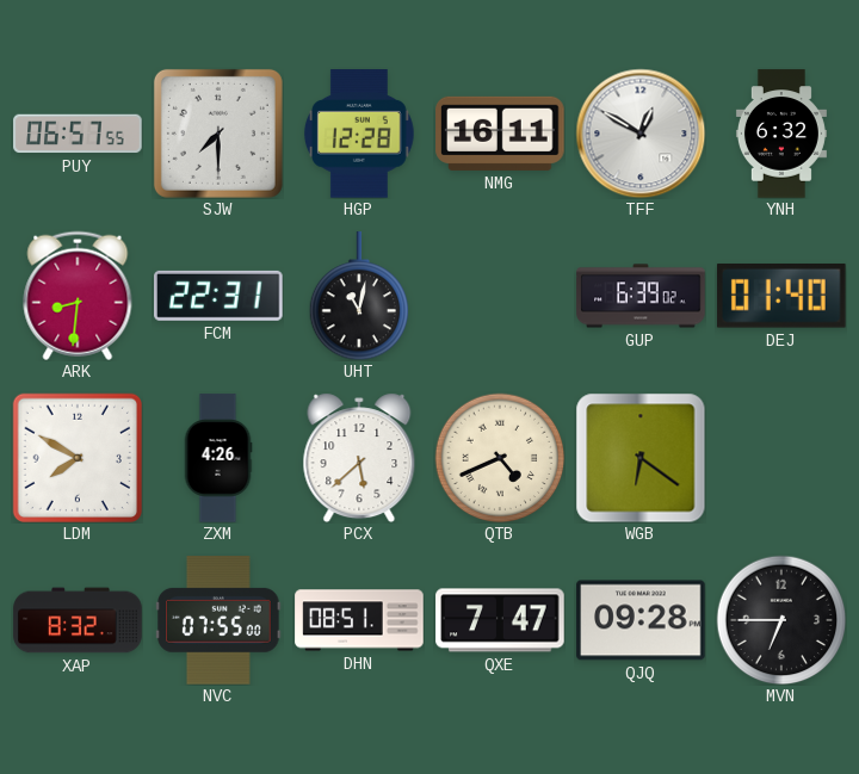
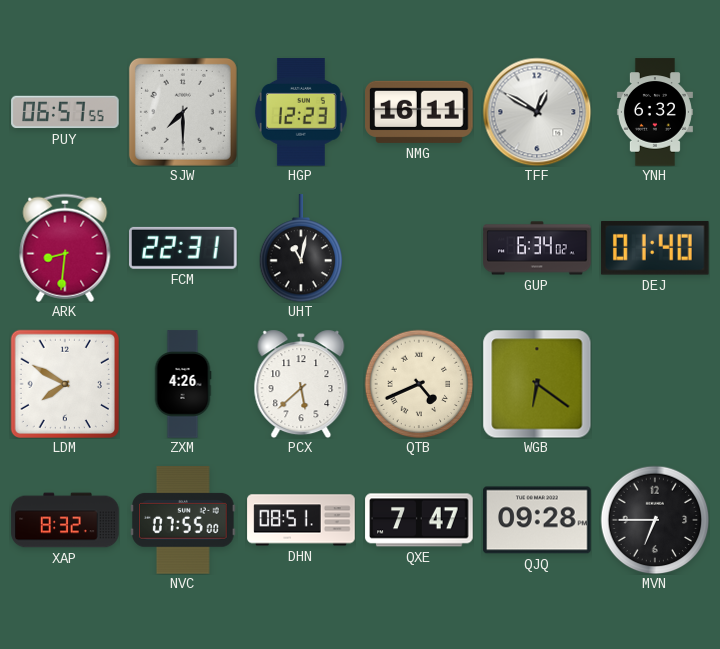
HGP: 12:28 -> 12:23
GUP: 6:39 -> 6:34
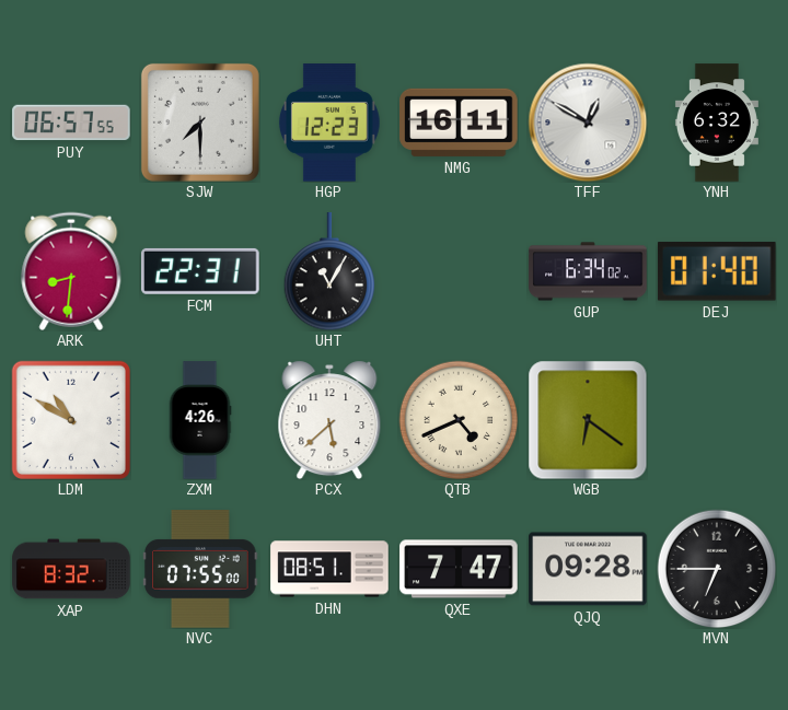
UHT: 11:02 -> 11:05
LDM: 7:50 -> 10:50
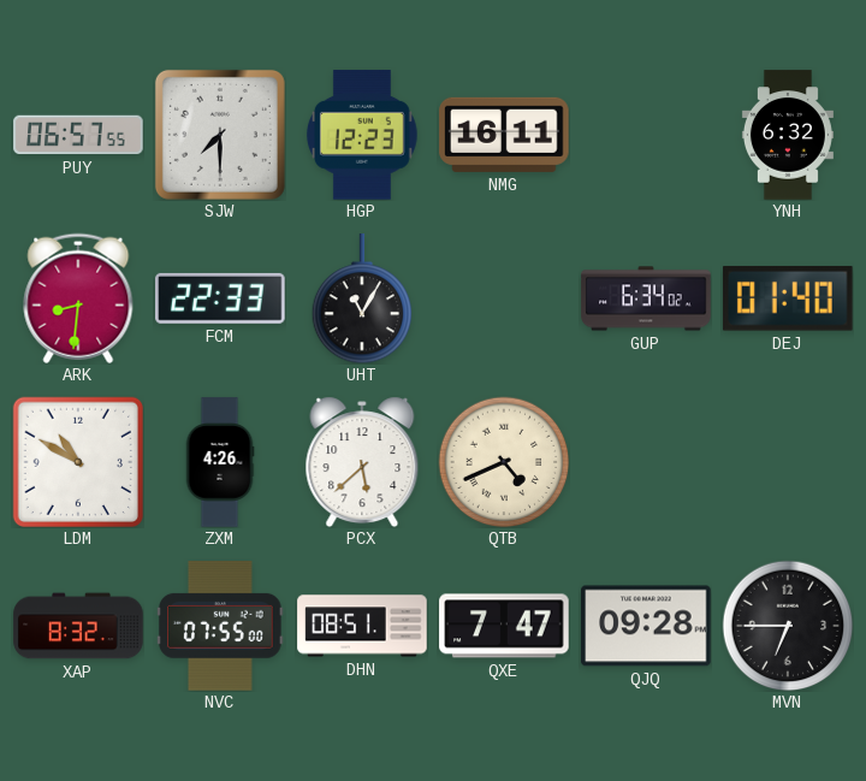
TFF: 12:50 -> none
FCM: 22:31 -> 22:33
WGB: 6:21 -> none
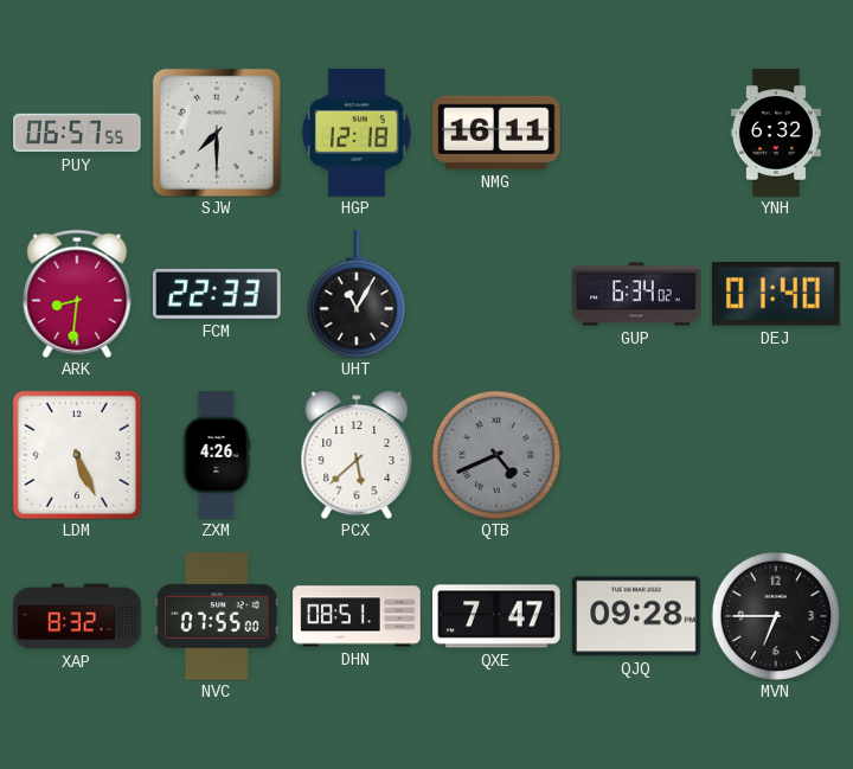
HGP: 12:23 -> 12:18
LDM: 10:50 -> 5:26
QTB dial: cream -> grey
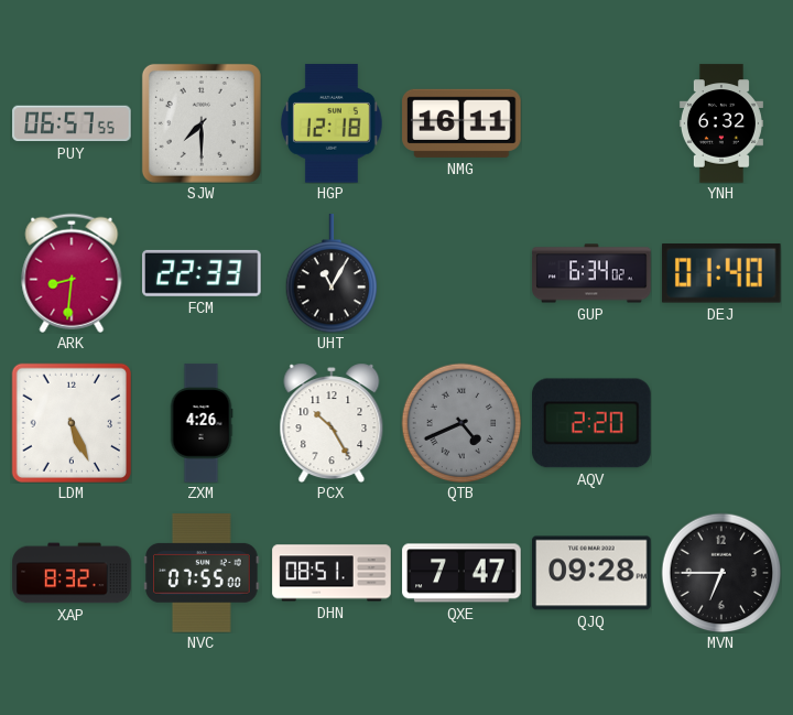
PCX: 5:38 -> 10:25
AQV: none -> 2:20
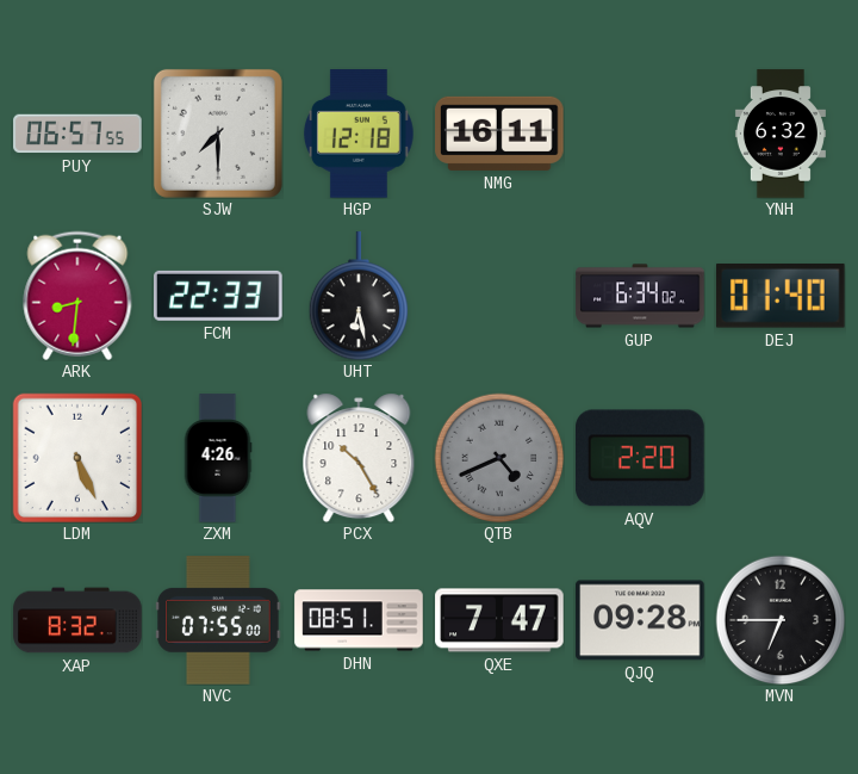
UHT: 11:05 -> 6:28
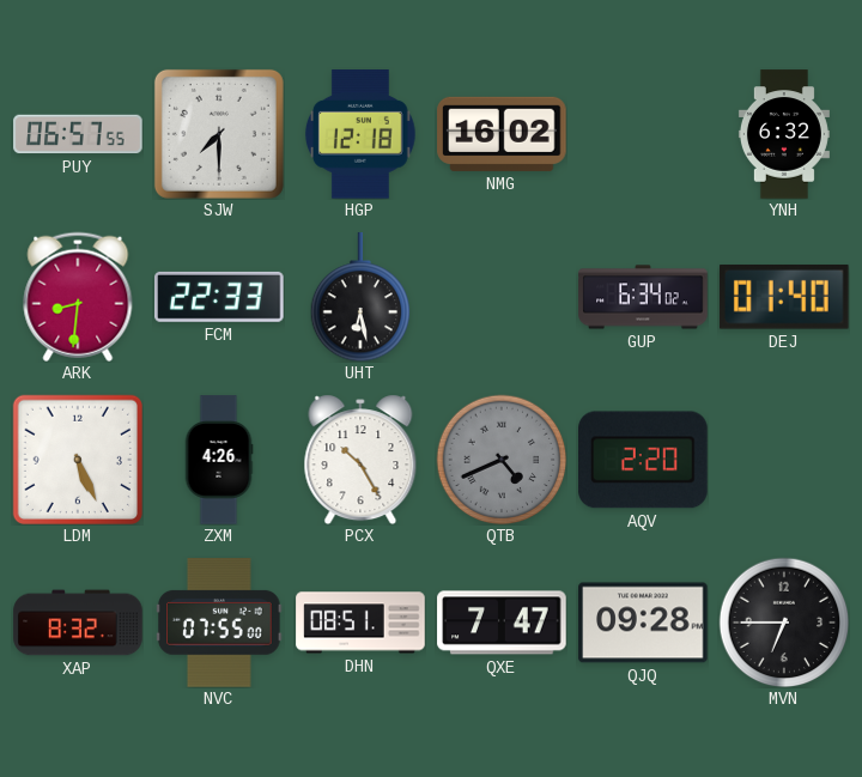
NMG: 16:11 -> 16:02
